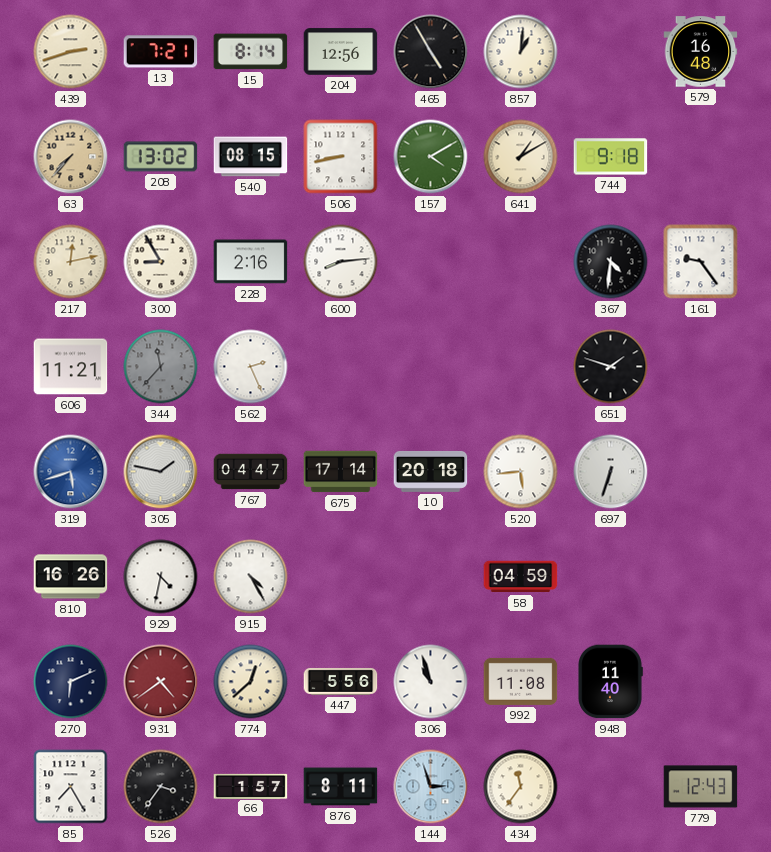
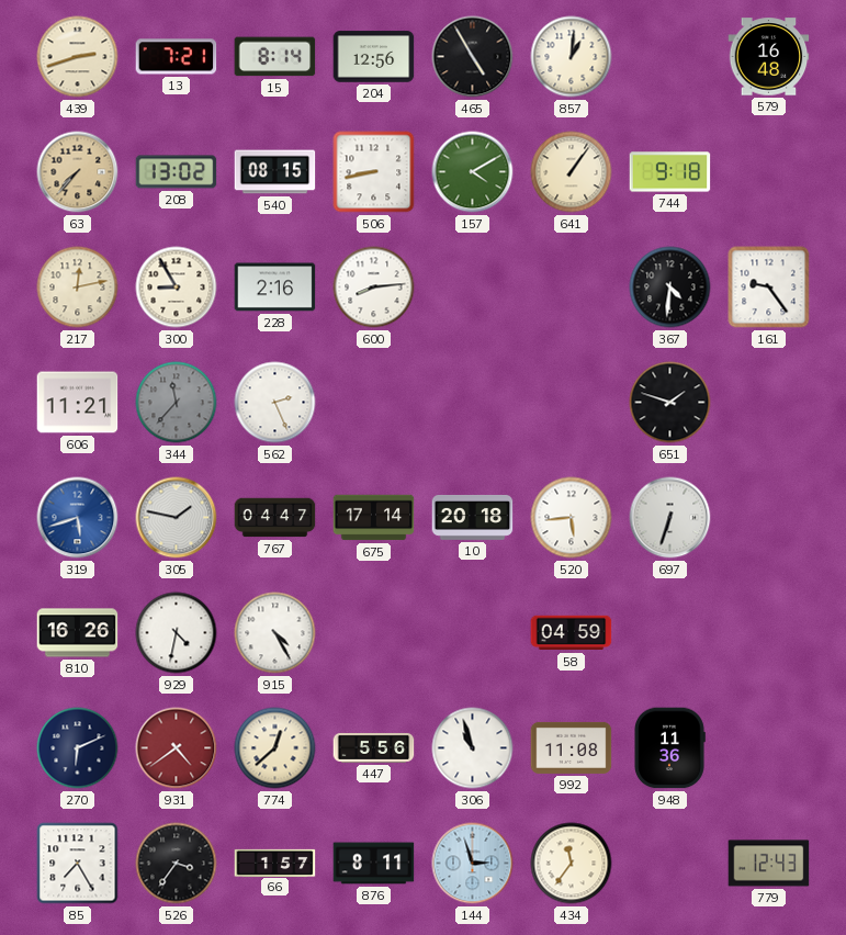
641: 1:10 -> 1:06
948: 11:40 -> 11:36
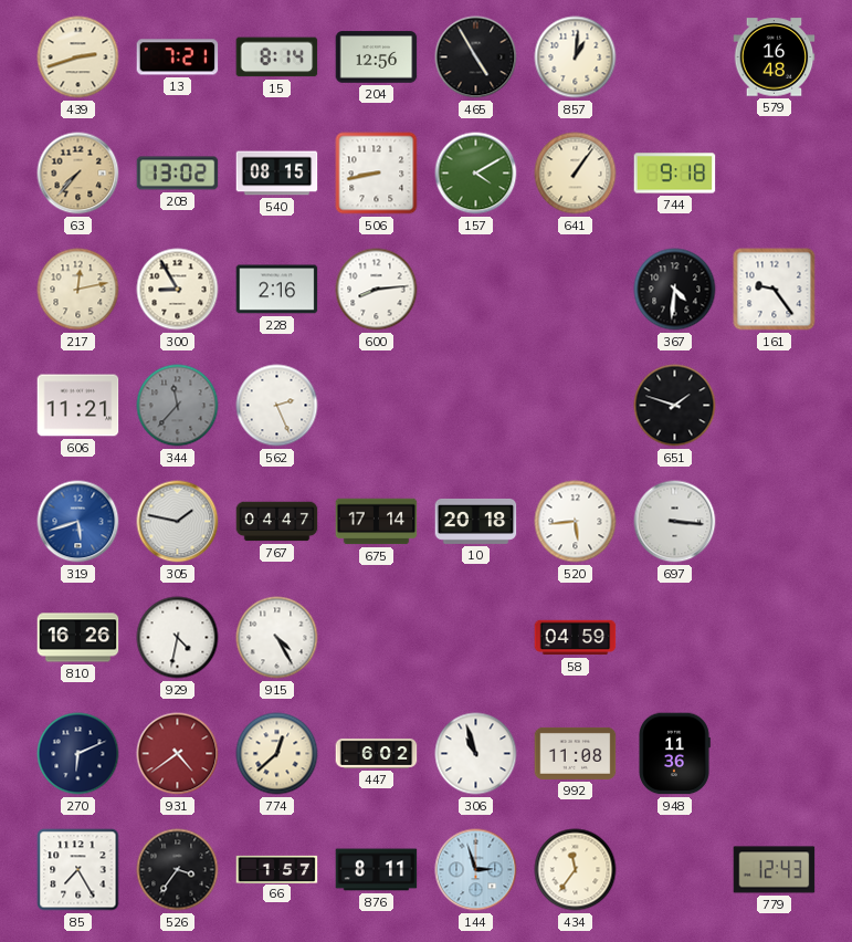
697: 6:33 -> 3:16
447: 5:56 -> 6:02
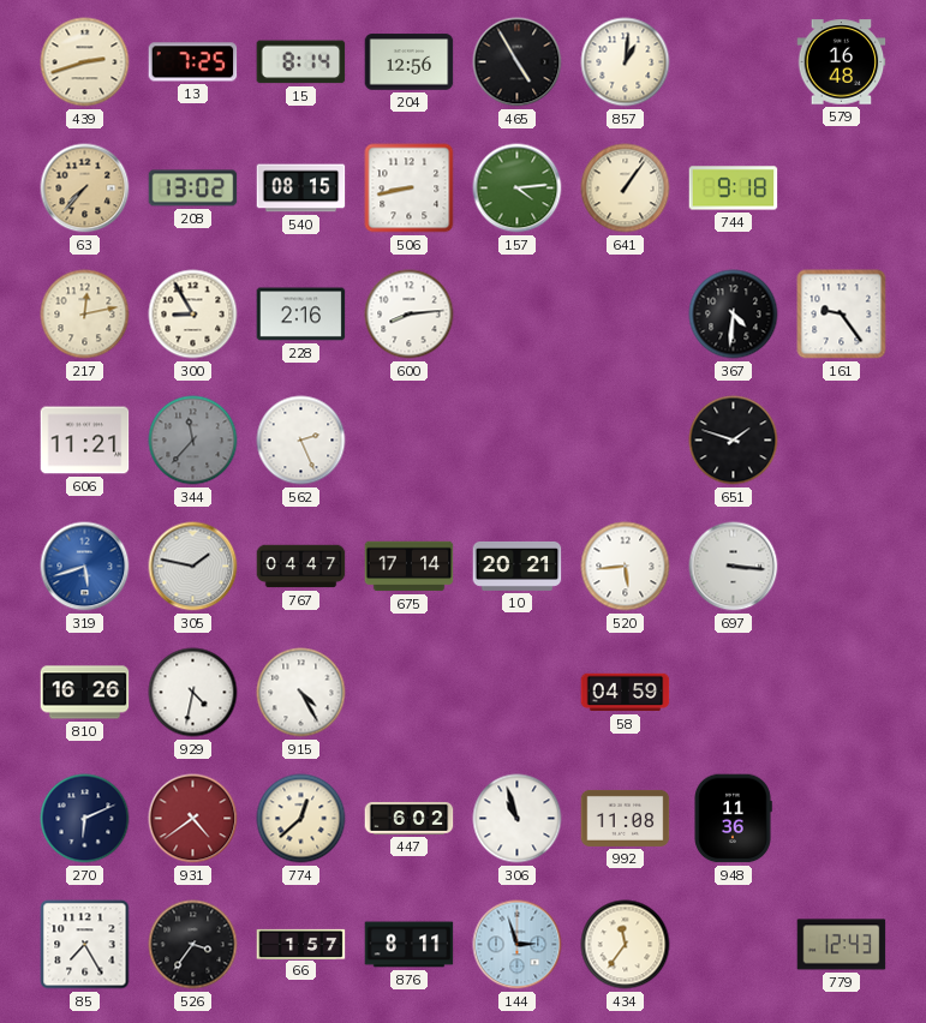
13: 7:21 -> 7:25
157: 4:10 -> 4:14
10: 20:18 -> 20:21
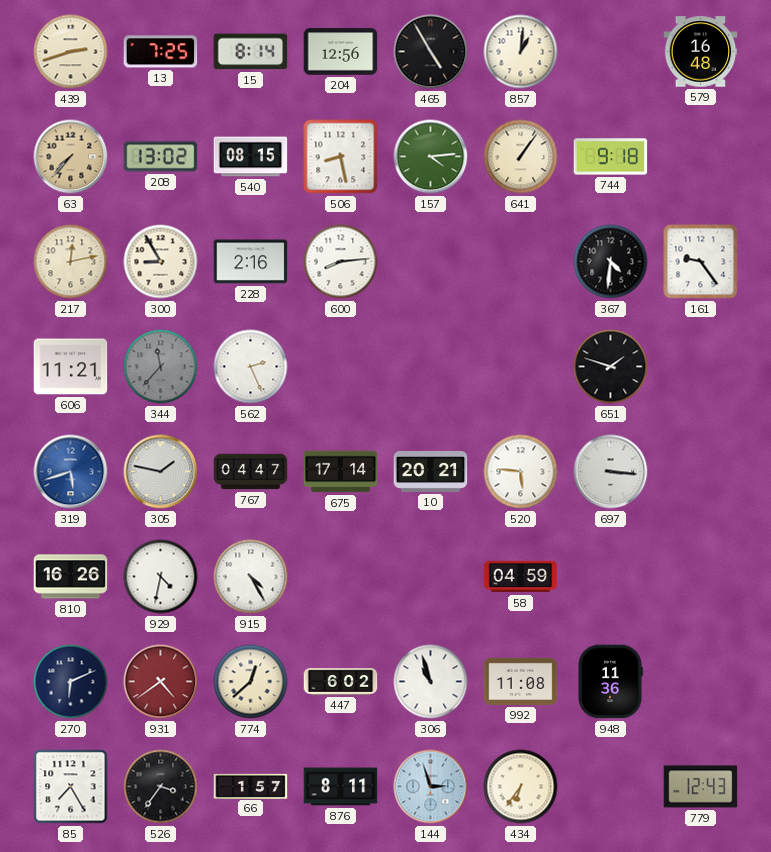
506: 8:43 -> 8:28
520: 5:44 -> 5:46
434: 11:36 -> 6:36
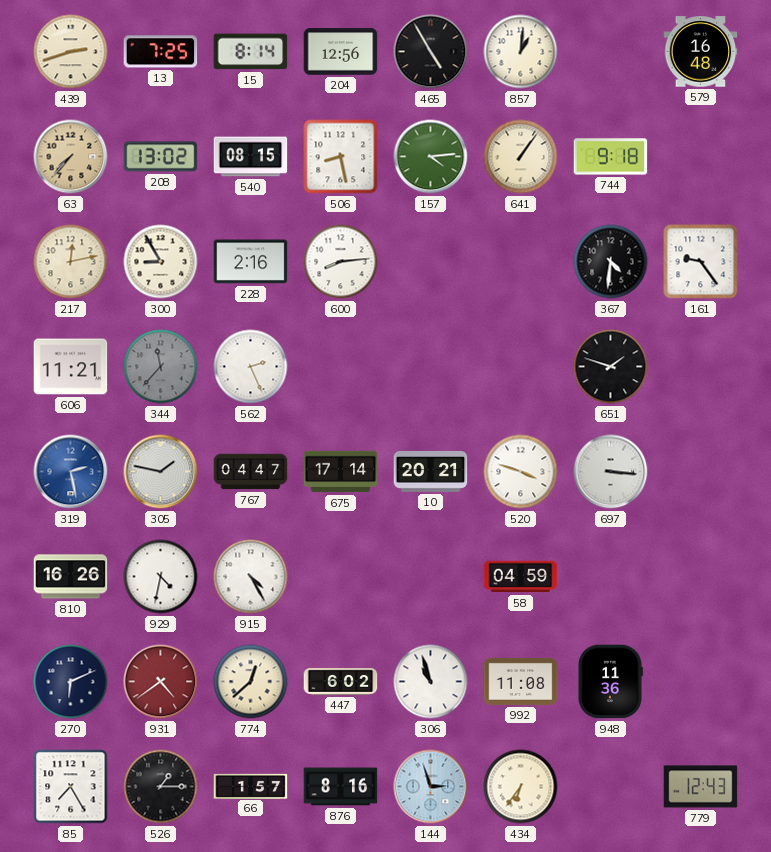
319: 5:42 -> 2:28
520: 5:46 -> 3:48
526: 3:36 -> 1:15
876: 8:11 -> 8:16
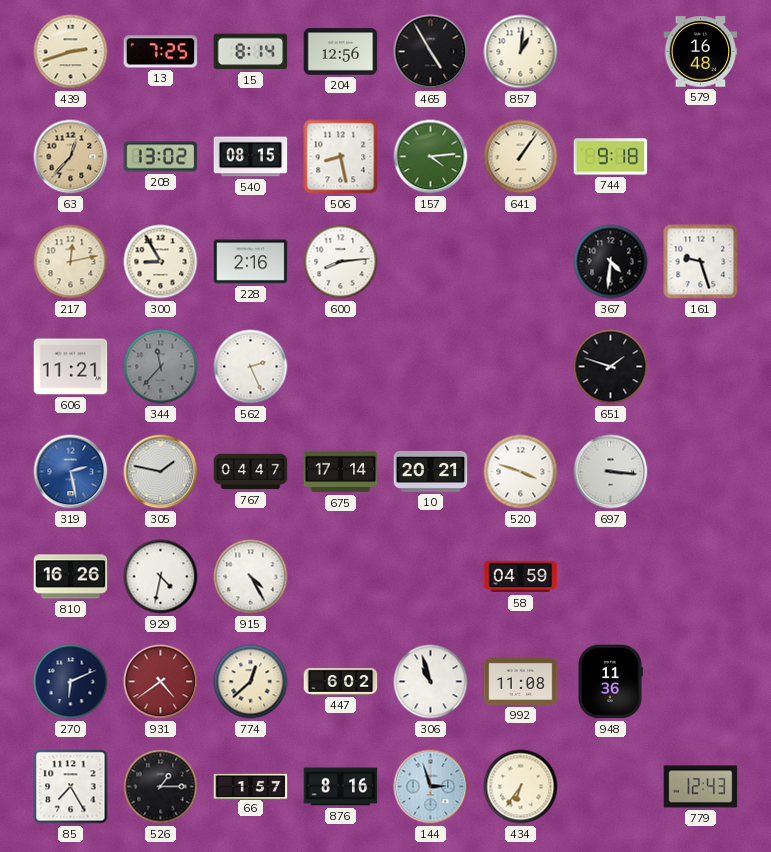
63: 7:37 -> 12:37
161: 9:24 -> 9:27
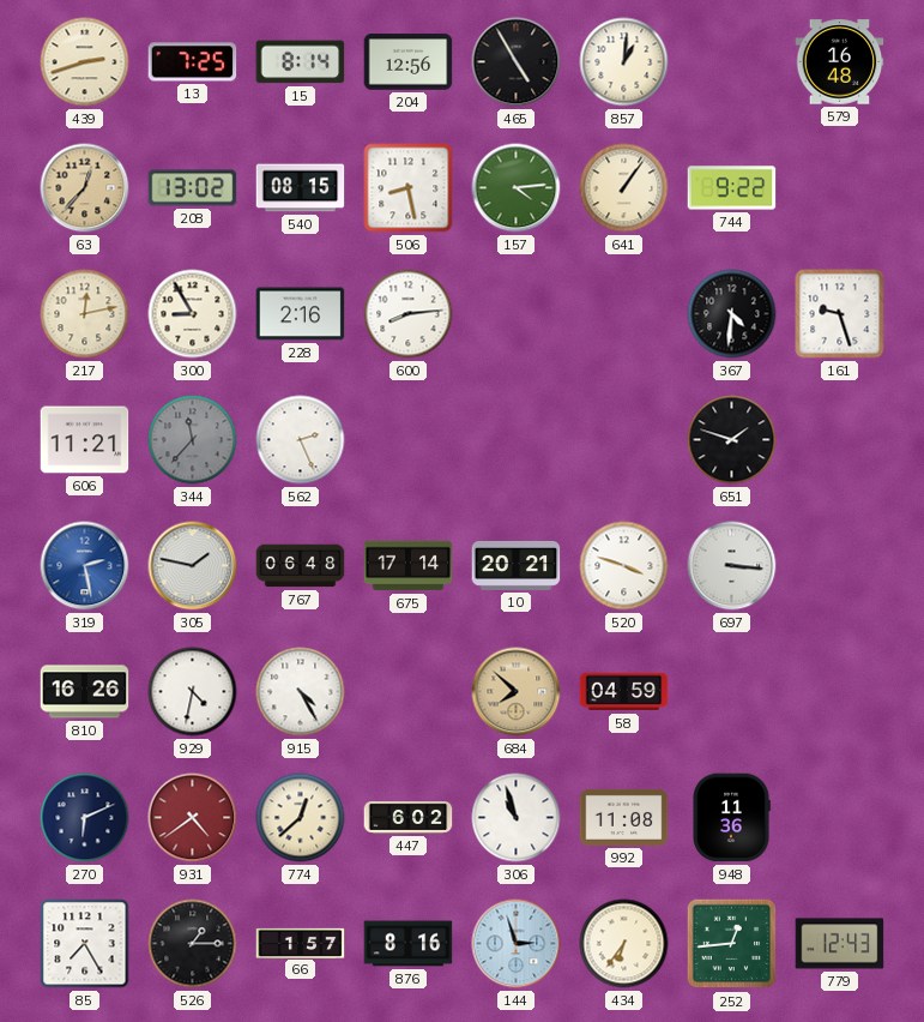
744: 9:18 -> 9:22
767: 04:47 -> 06:48
684: none -> 7:52
252: none -> 12:44
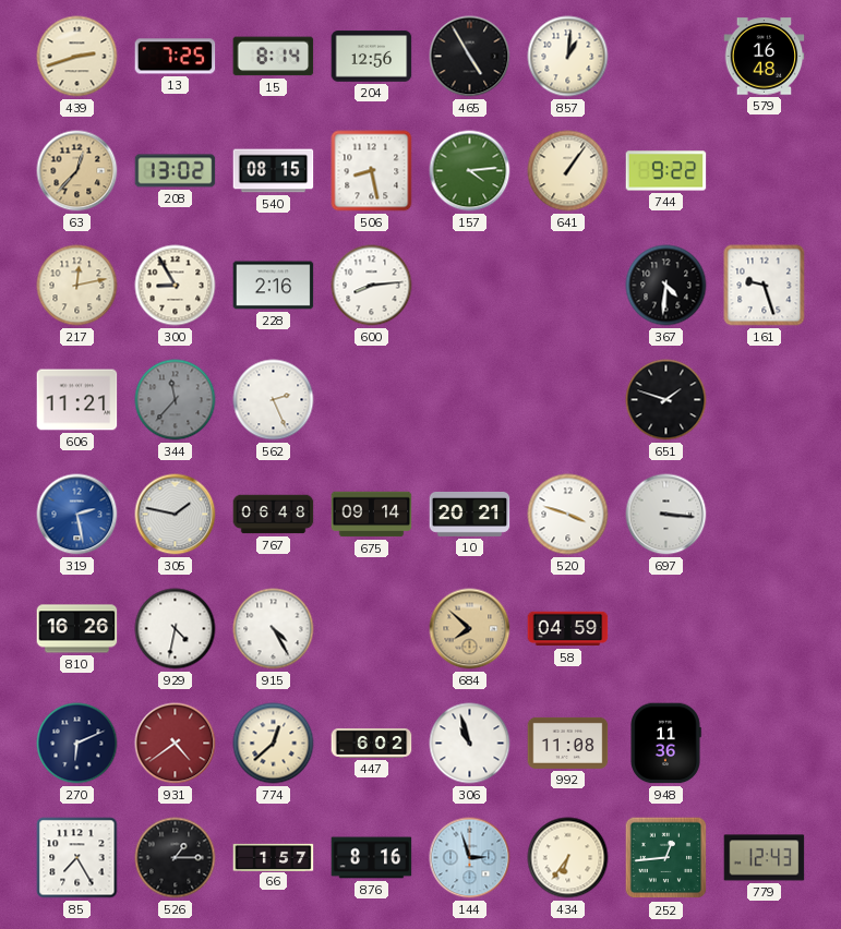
675: 17:14 -> 09:14
